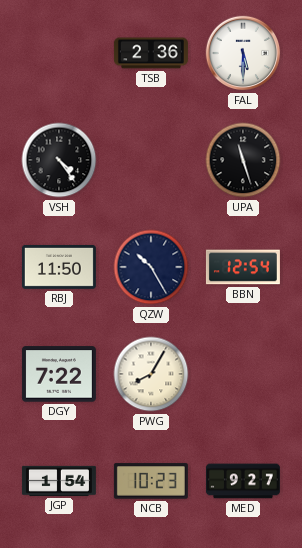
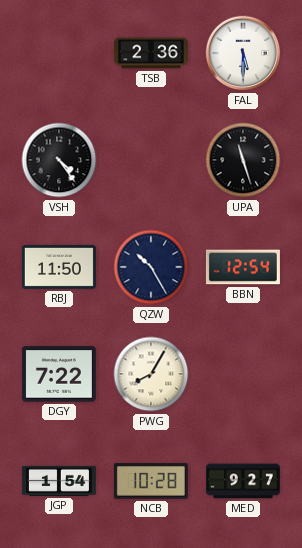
NCB: 10:23 -> 10:28
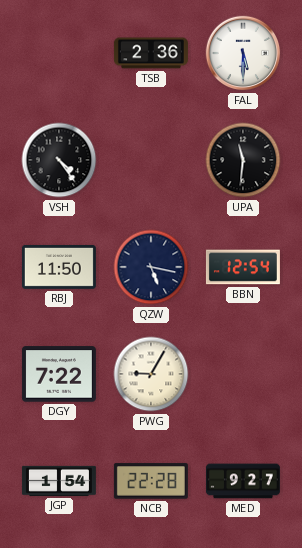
UPA: 11:27 -> 11:31
QZW: 10:25 -> 5:17
PWG: 8:05 -> 9:05
NCB: 10:28 -> 22:28
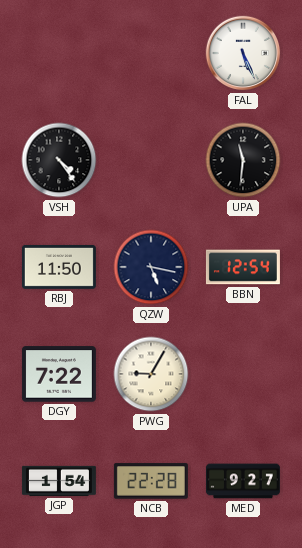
TSB: 2:36 -> none
FAL: 5:30 -> 5:26
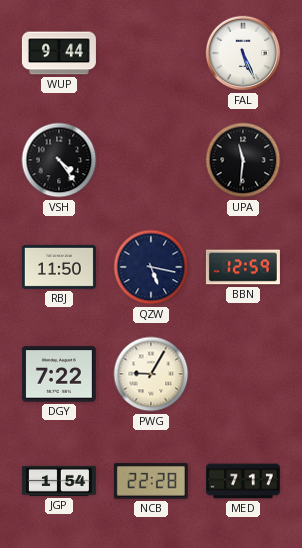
WUP: none -> 9:44
BBN: 12:54 -> 12:59
MED: 9:27 -> 7:17
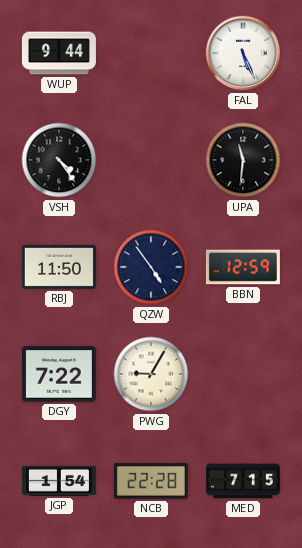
QZW: 5:17 -> 4:54
MED: 7:17 -> 7:15
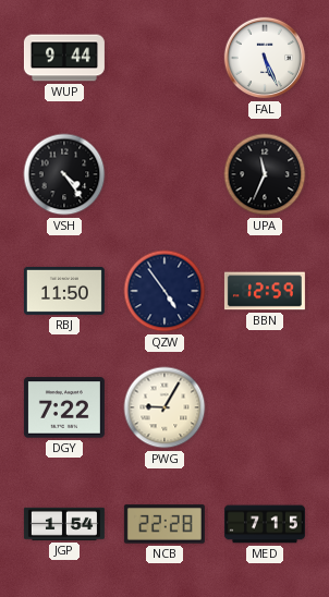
UPA: 11:31 -> 11:34
